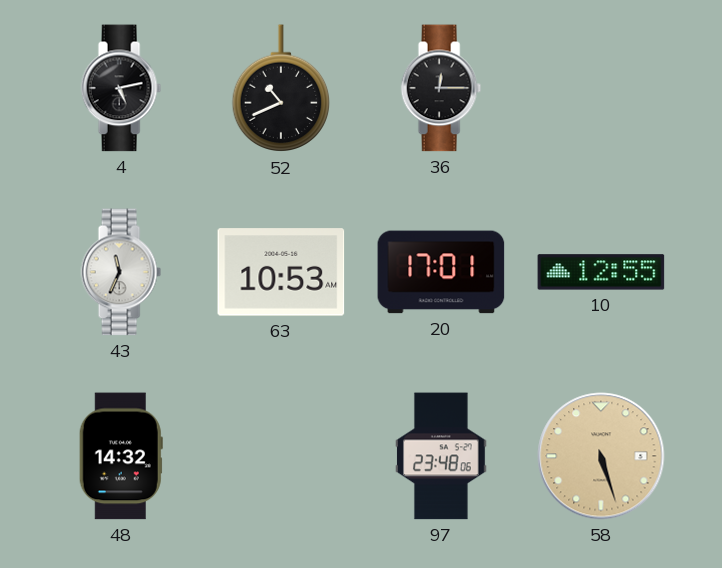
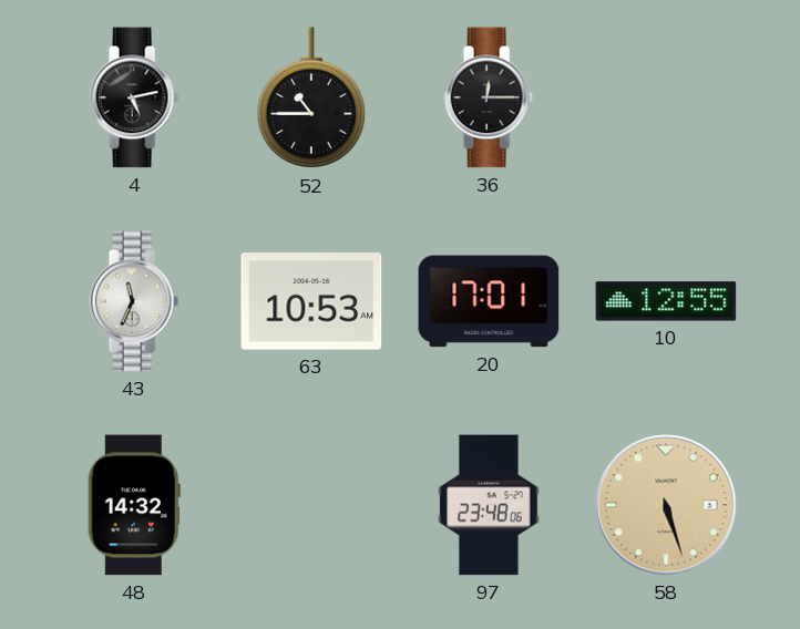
52: 10:41 -> 10:45
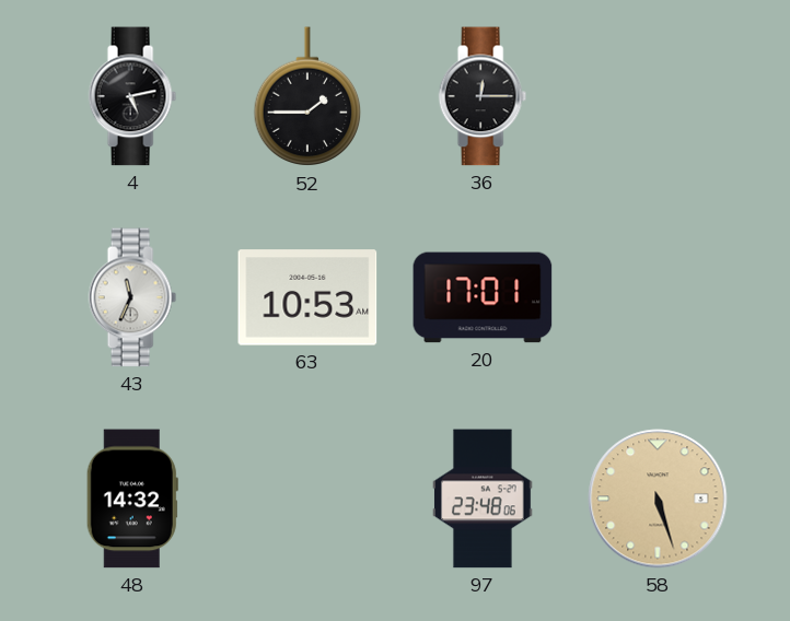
52: 10:45 -> 1:45
10: 12:55 -> none
